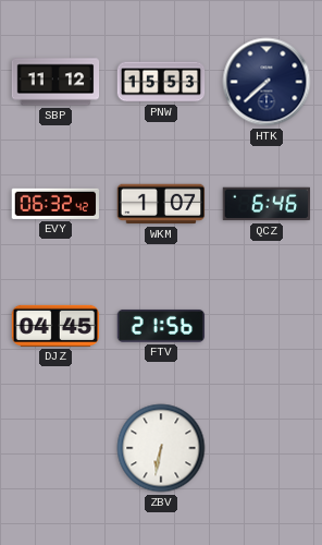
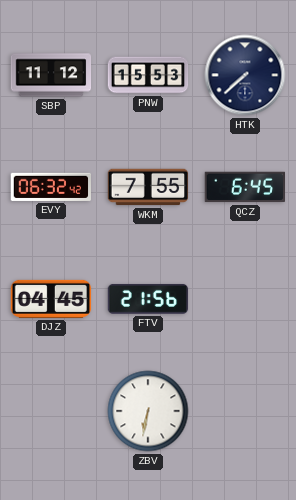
WKM: 1:07 -> 7:55
QCZ: 6:46 -> 6:45
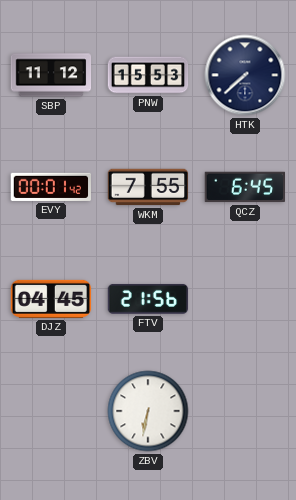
EVY: 06:32 -> 00:01
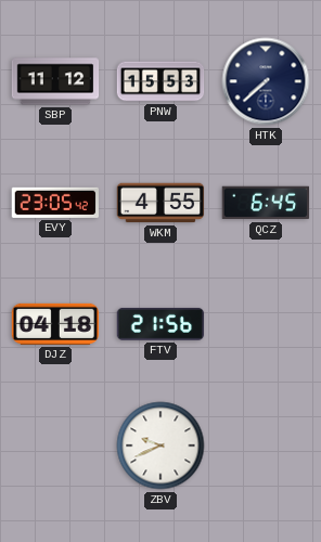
EVY: 00:01 -> 23:05
WKM: 7:55 -> 4:55
DJZ: 04:45 -> 04:18
ZBV: 6:32 -> 9:41
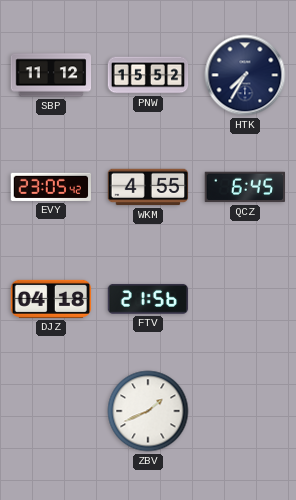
PNW: 15:53 -> 15:52
HTK: 7:38 -> 7:35
ZBV: 9:41 -> 1:41
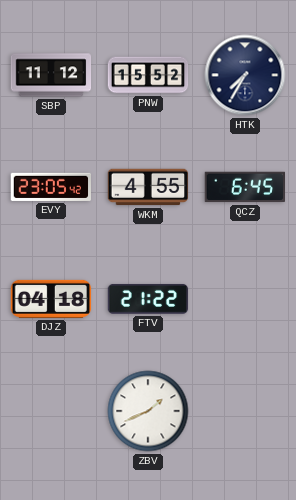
FTV: 21:56 -> 21:22
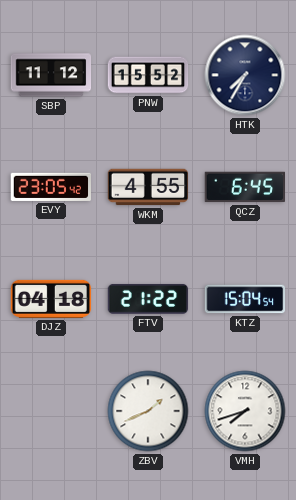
KTZ: none -> 15:04
VMH: none -> 7:42
